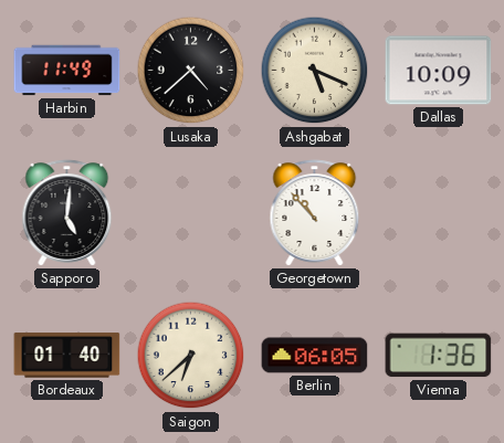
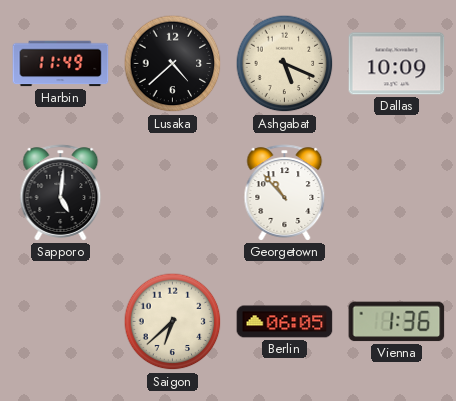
Bordeaux: 01:40 -> none
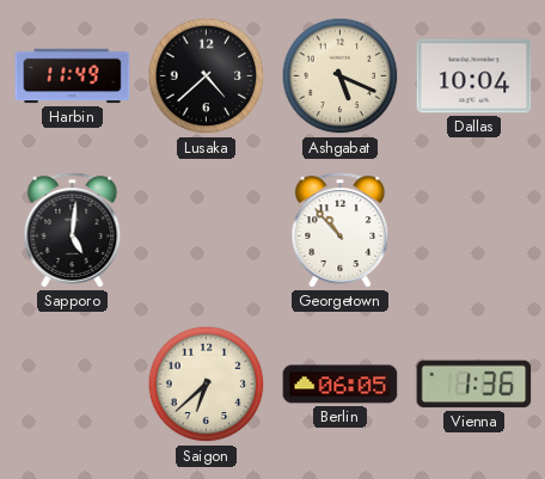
Dallas: 10:09 -> 10:04
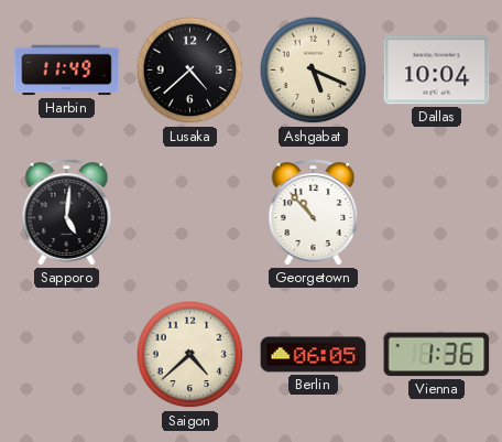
Saigon: 6:38 -> 4:38
